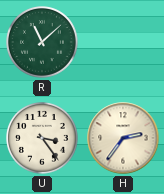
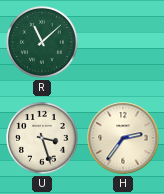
U: 3:24 -> 3:27
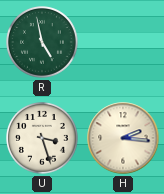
R: 11:08 -> 4:58
H: 2:36 -> 2:16
